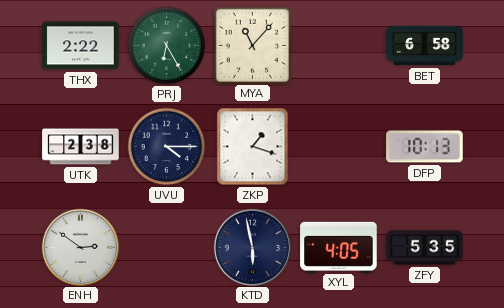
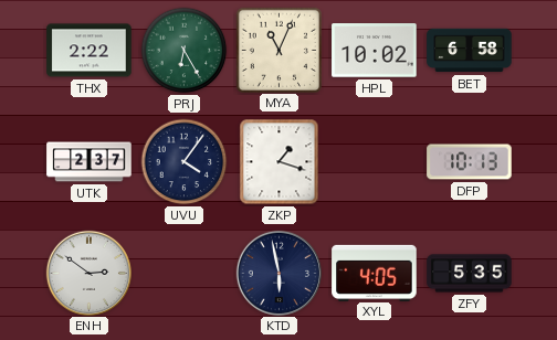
MYA: 11:07 -> 11:04
HPL: none -> 10:02
UTK: 2:38 -> 2:37
UVU: 4:15 -> 4:06
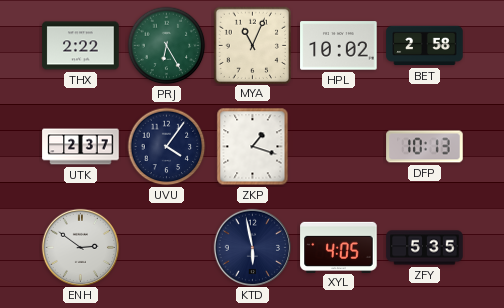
BET: 6:58 -> 2:58
